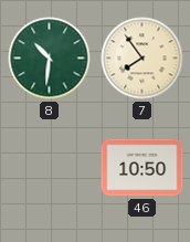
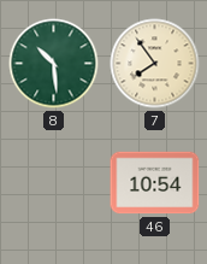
8: 10:31 -> 10:29
46: 10:50 -> 10:54
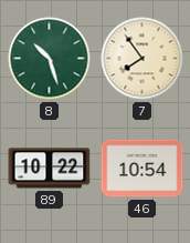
8: 10:29 -> 10:27
89: none -> 10:22
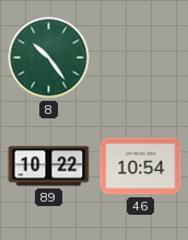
8: 10:27 -> 10:24
7: 7:54 -> none
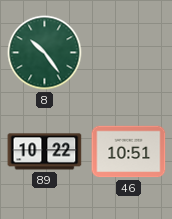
46: 10:54 -> 10:51
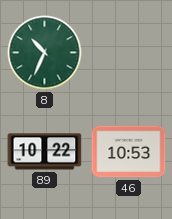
8: 10:24 -> 10:34
46: 10:51 -> 10:53
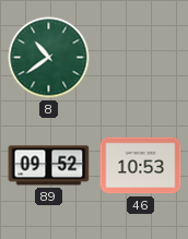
8: 10:34 -> 10:39
89: 10:22 -> 09:52
